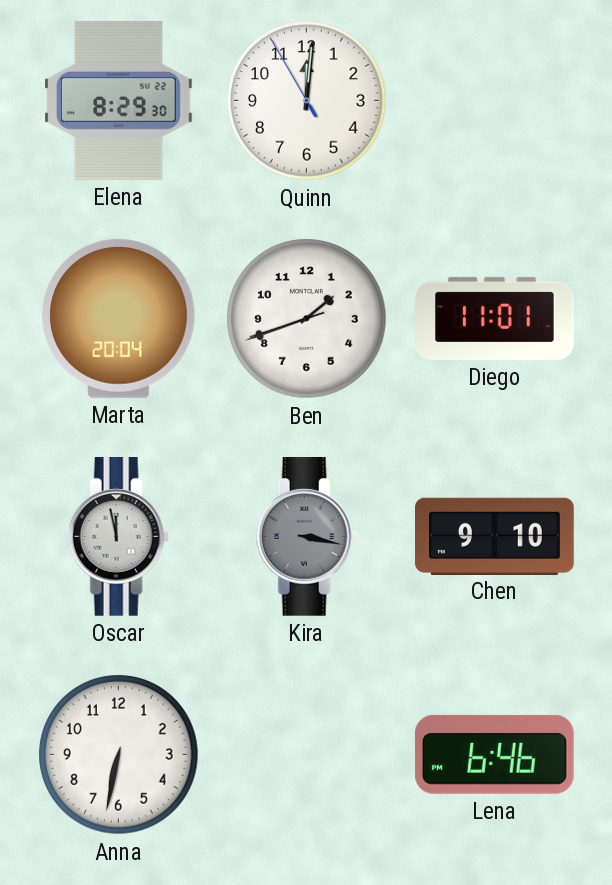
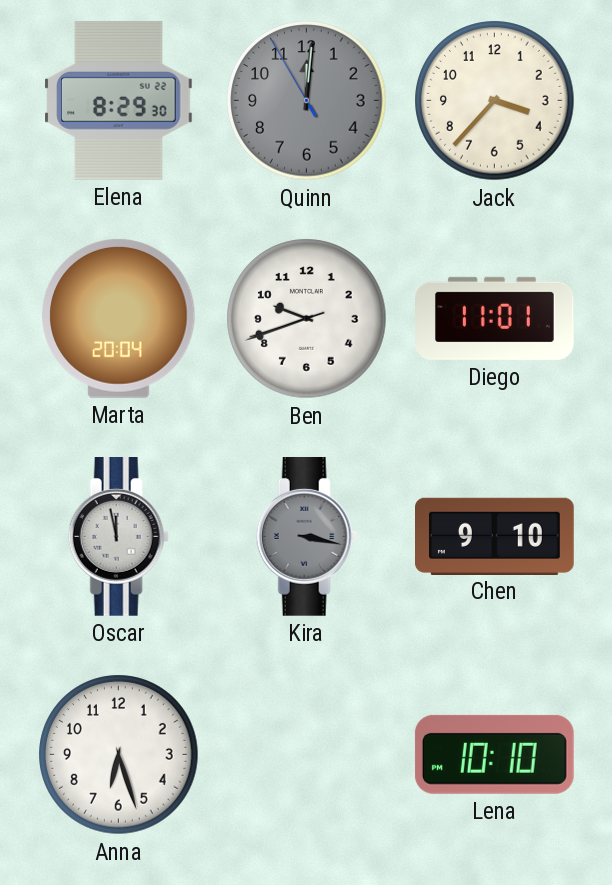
Quinn dial: white -> grey
Jack: none -> 3:37
Ben: 1:41 -> 9:41
Anna: 6:32 -> 6:27
Lena: 6:46 -> 10:10
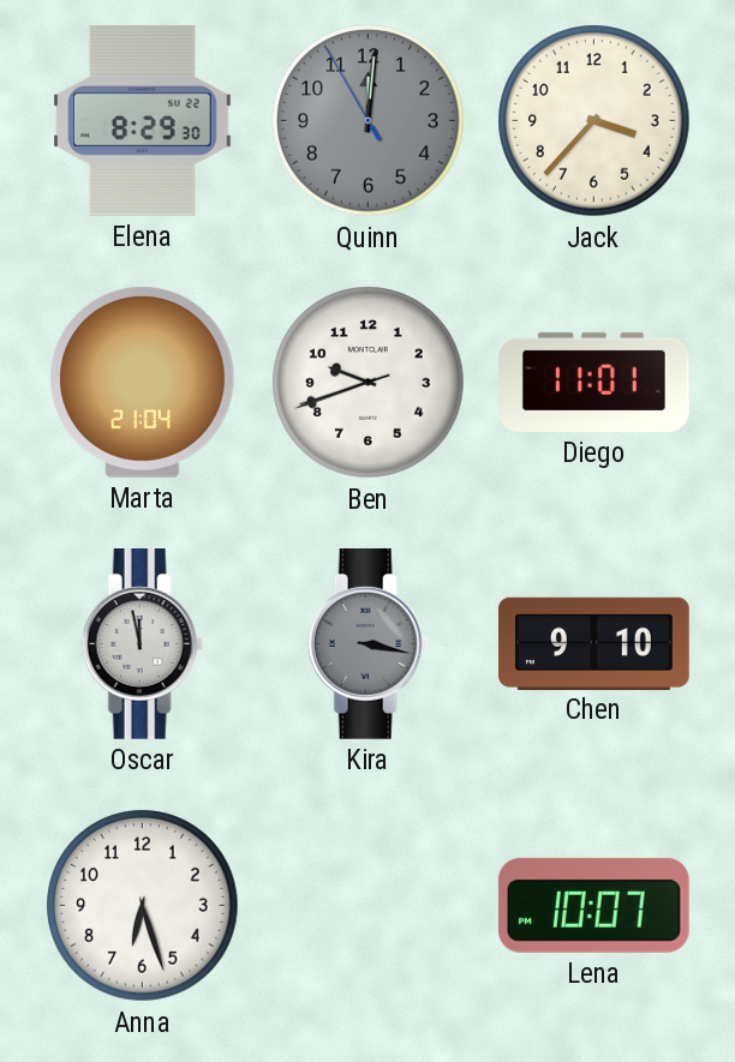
Marta: 20:04 -> 21:04
Lena: 10:10 -> 10:07
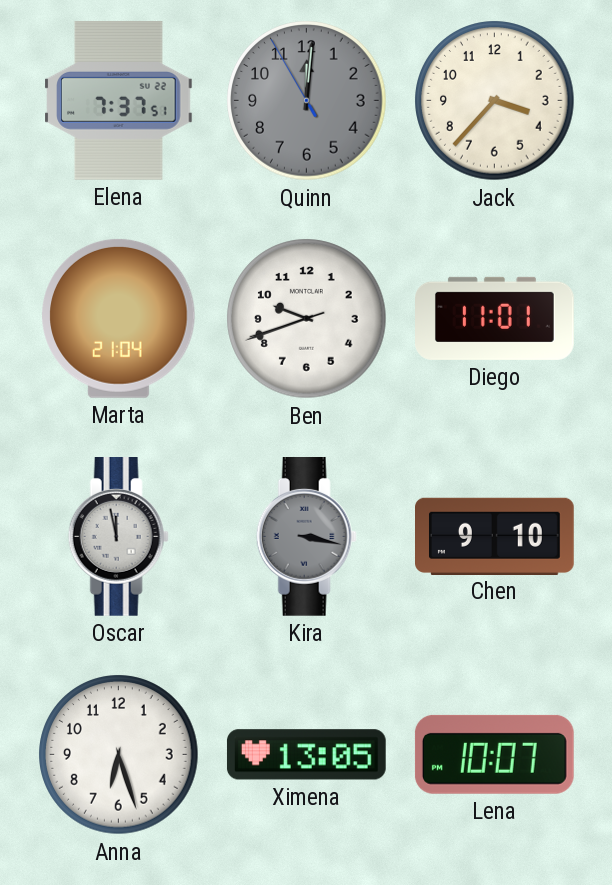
Elena: 8:29 -> 7:37
Ximena: none -> 13:05
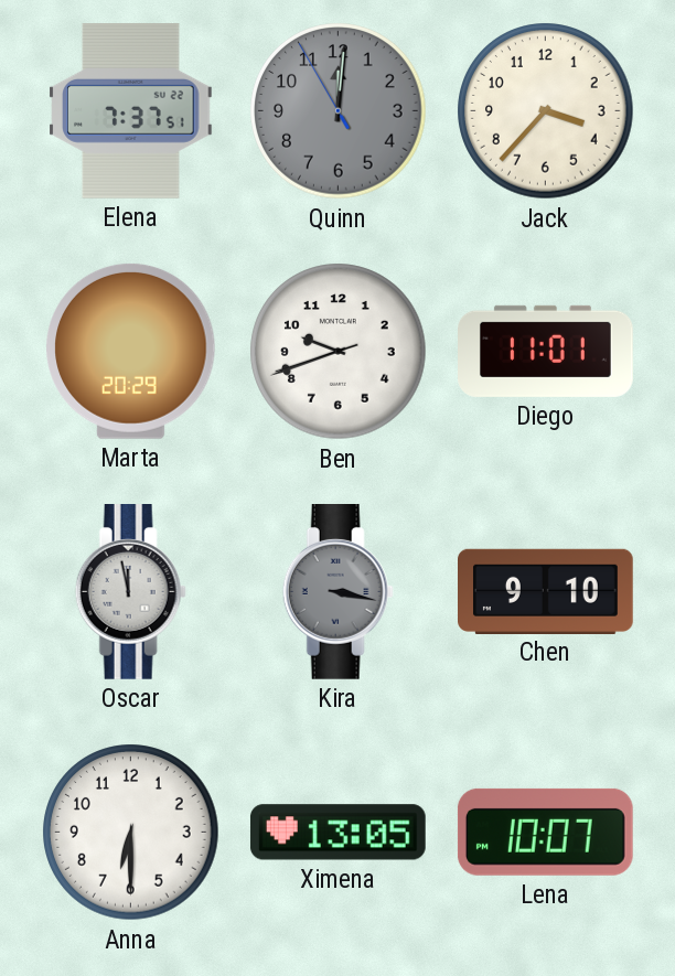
Marta: 21:04 -> 20:29
Anna: 6:27 -> 6:30
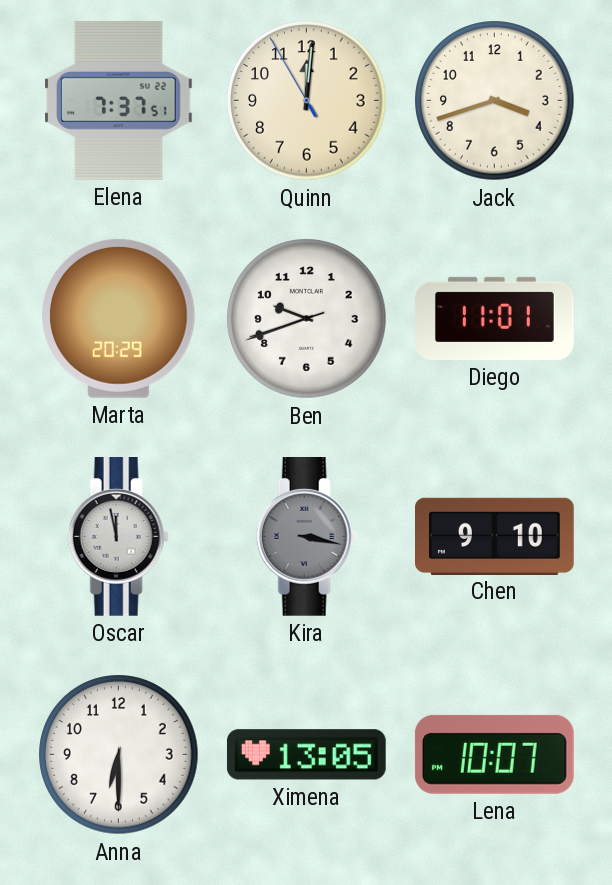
Quinn dial: grey -> cream
Jack: 3:37 -> 3:42
